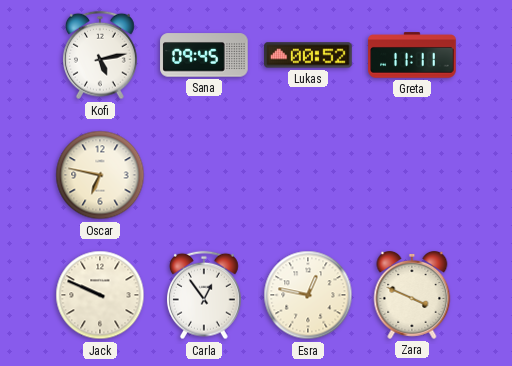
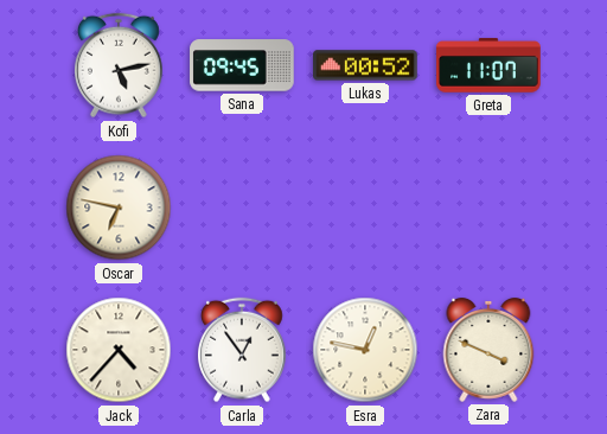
Greta: 11:11 -> 11:07
Jack: 9:49 -> 4:37
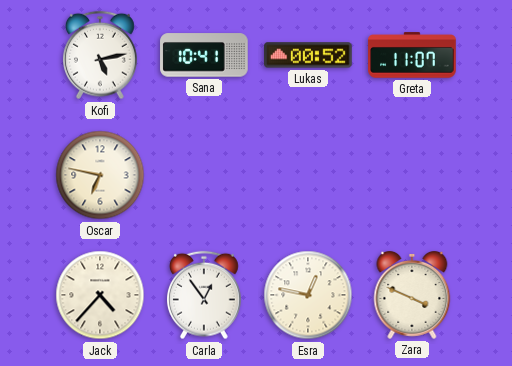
Sana: 09:45 -> 10:41
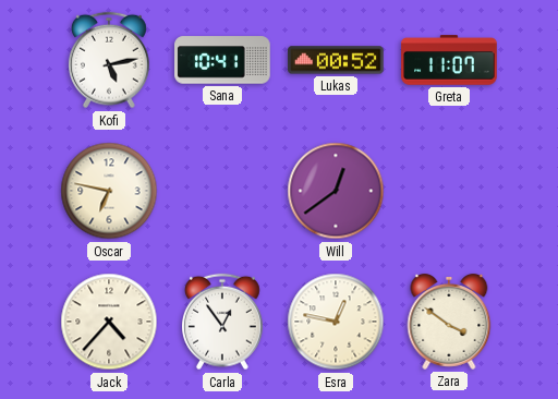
Will: none -> 12:39
Zara: 3:49 -> 3:51
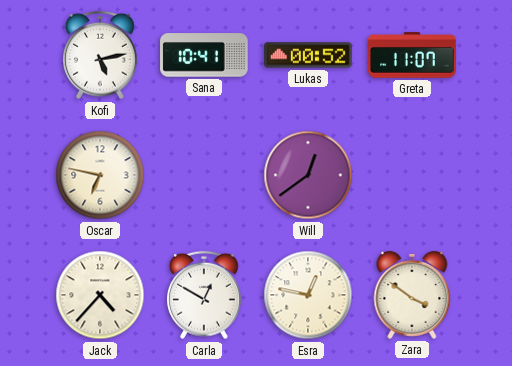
Carla: 12:54 -> 12:50
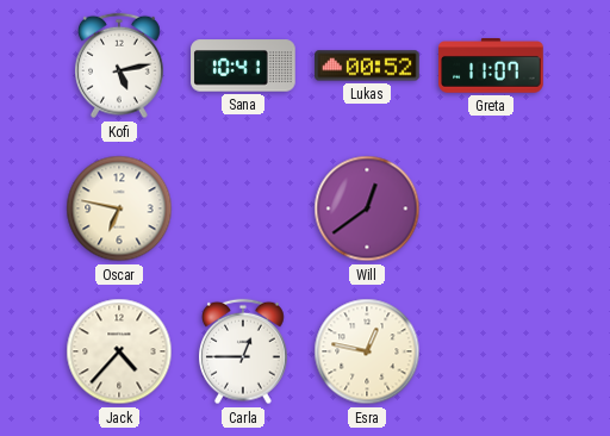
Carla: 12:50 -> 12:45
Zara: 3:51 -> none
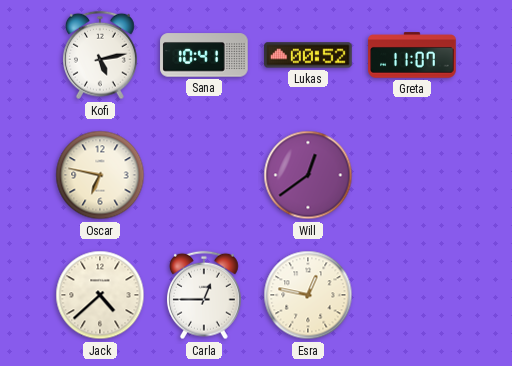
Jack: 4:37 -> 4:38
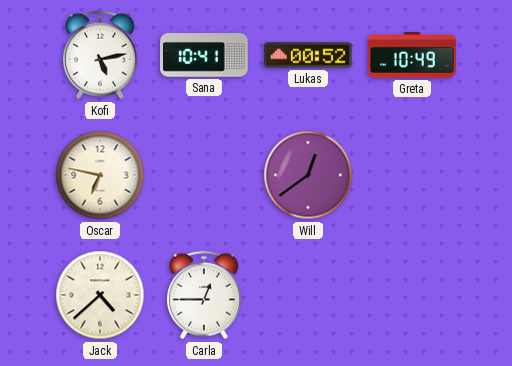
Greta: 11:07 -> 10:49
Esra: 12:47 -> none
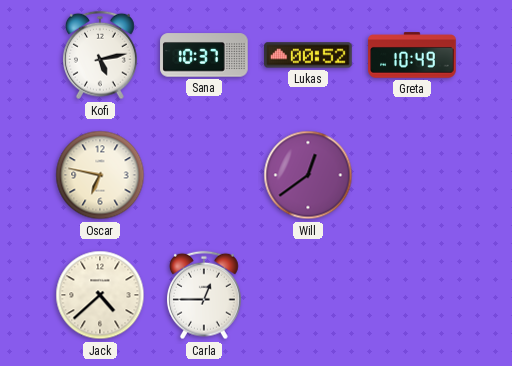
Sana: 10:41 -> 10:37
